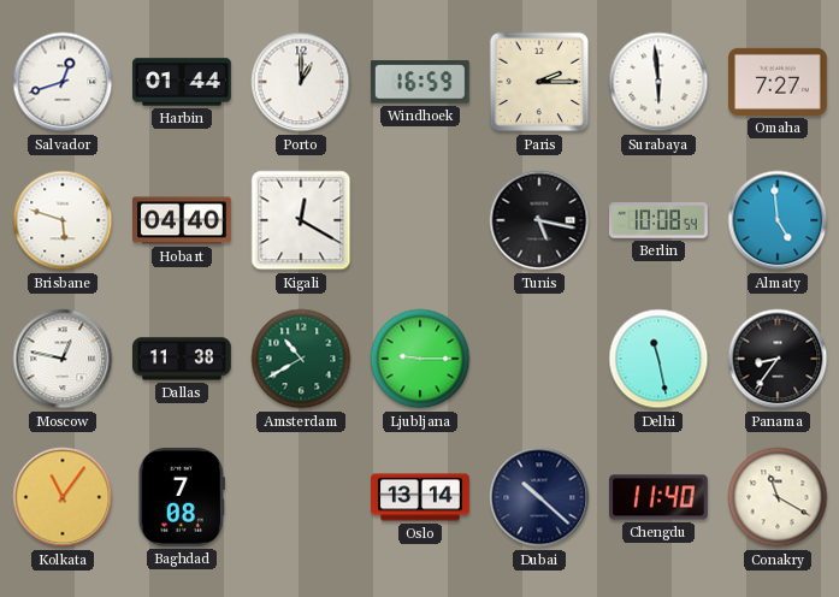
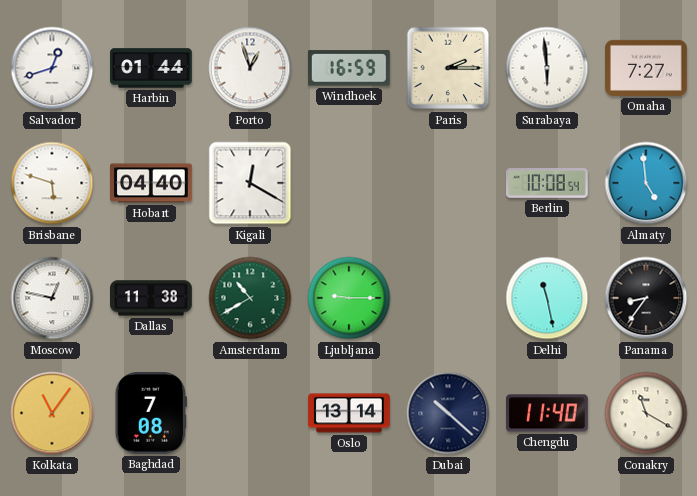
Porto: 1:00 -> 12:57
Tunis: 5:17 -> none
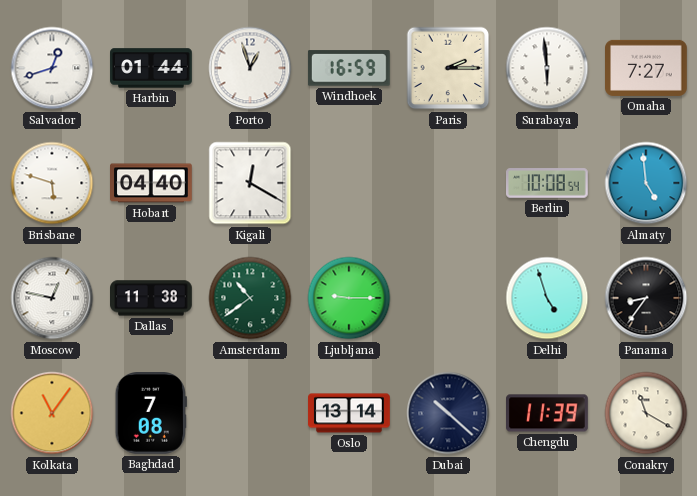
Amsterdam: 10:40 -> 10:39
Delhi: 11:28 -> 4:57
Chengdu: 11:40 -> 11:39
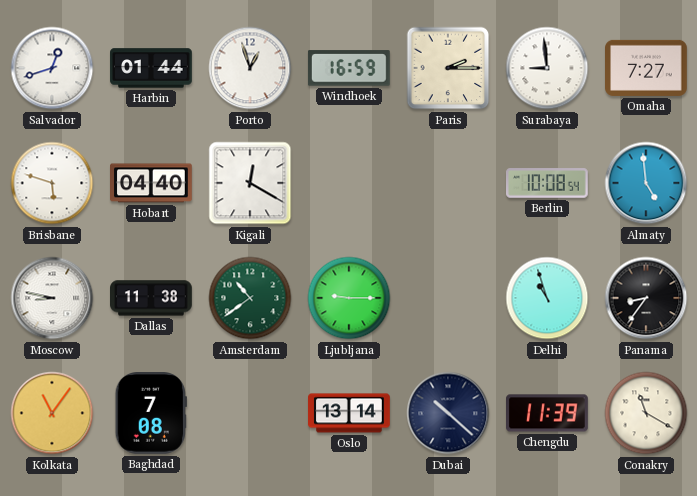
Surabaya: 5:59 -> 8:59
Moscow: 12:47 -> 8:47
Delhi: 4:57 -> 10:57
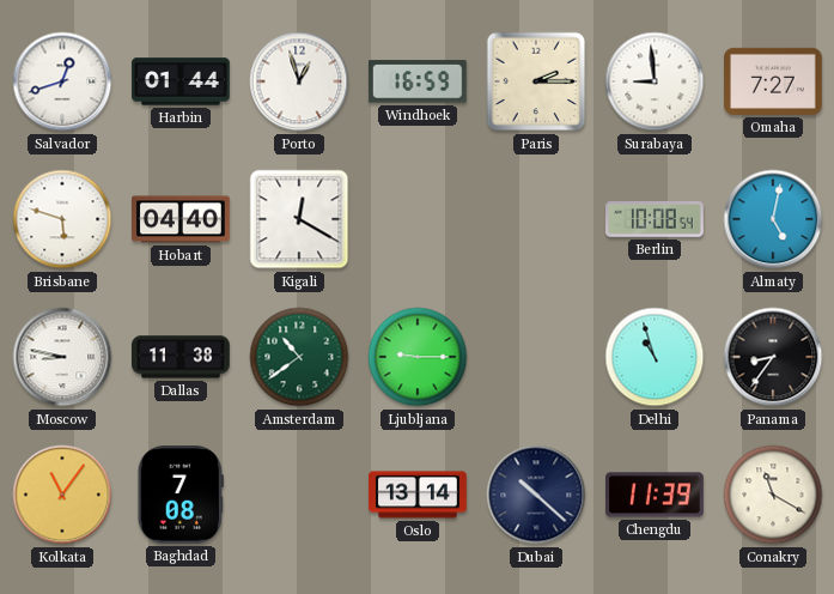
Almaty: 4:59 -> 5:02
